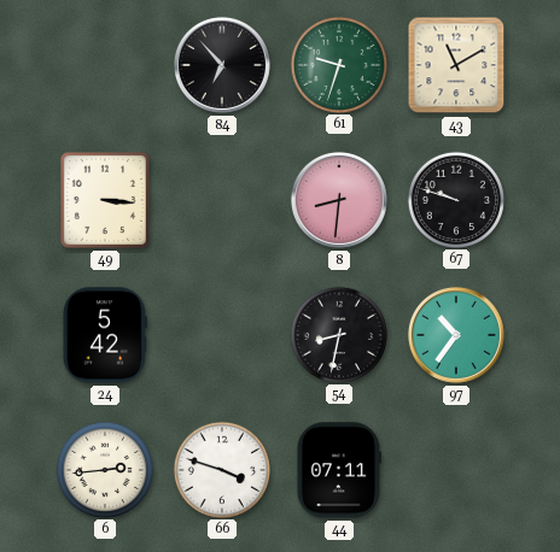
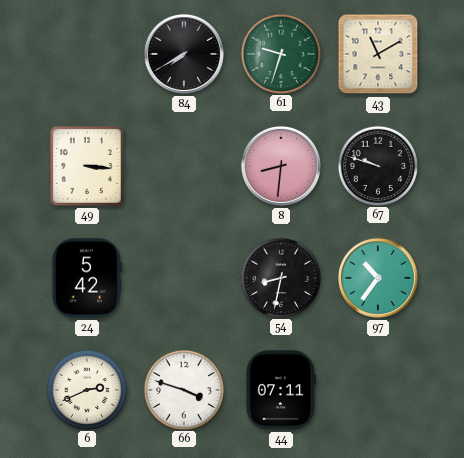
84: 6:53 -> 7:40
6: 2:44 -> 2:41
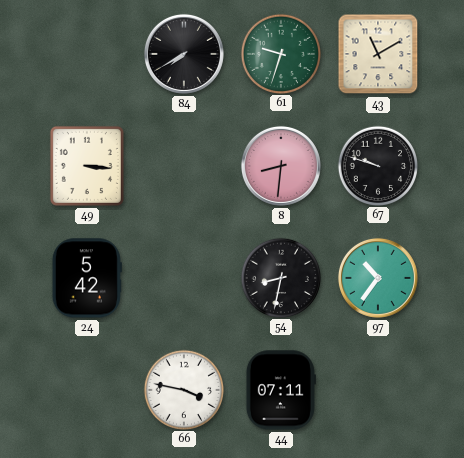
6: 2:41 -> none
66: 3:48 -> 3:47
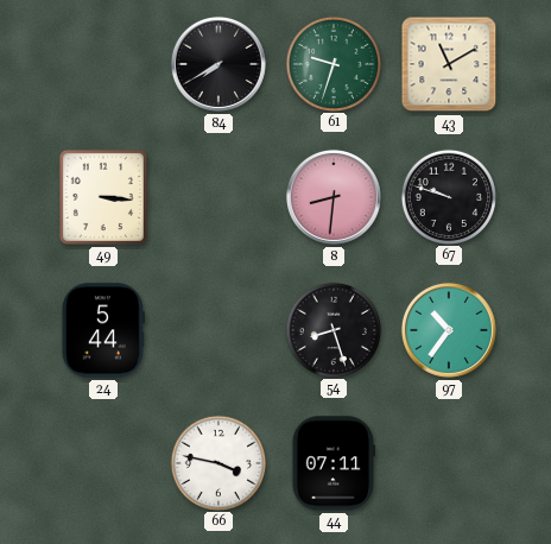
24: 5:42 -> 5:44
54: 8:32 -> 8:27
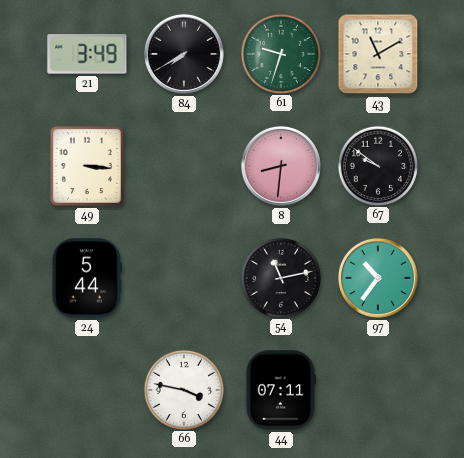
21: none -> 3:49
67: 9:48 -> 9:51
54: 8:27 -> 11:13
